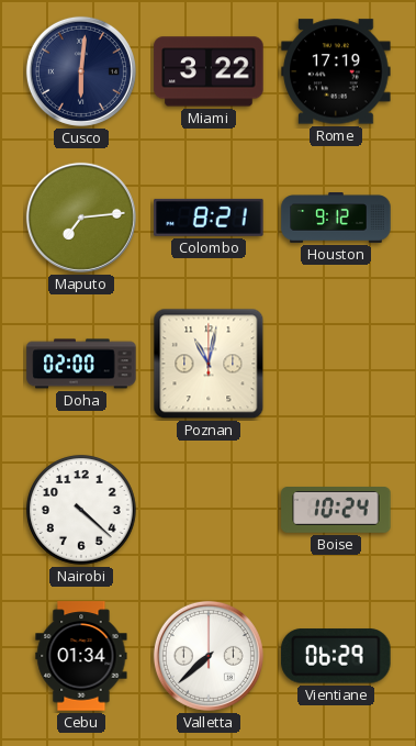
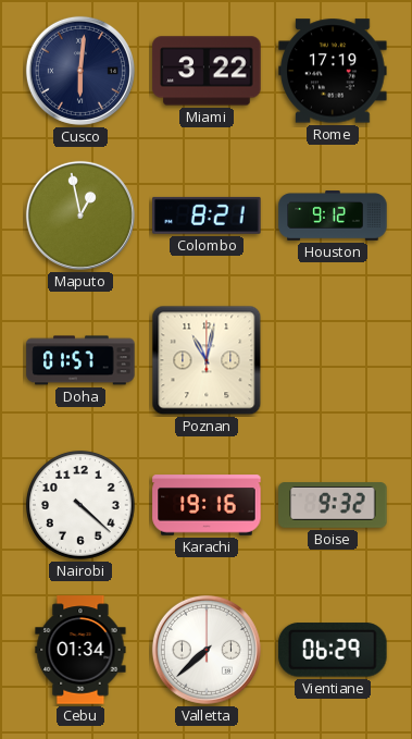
Maputo: 7:14 -> 12:58
Doha: 02:00 -> 01:57
Karachi: none -> 19:16
Boise: 10:24 -> 9:32
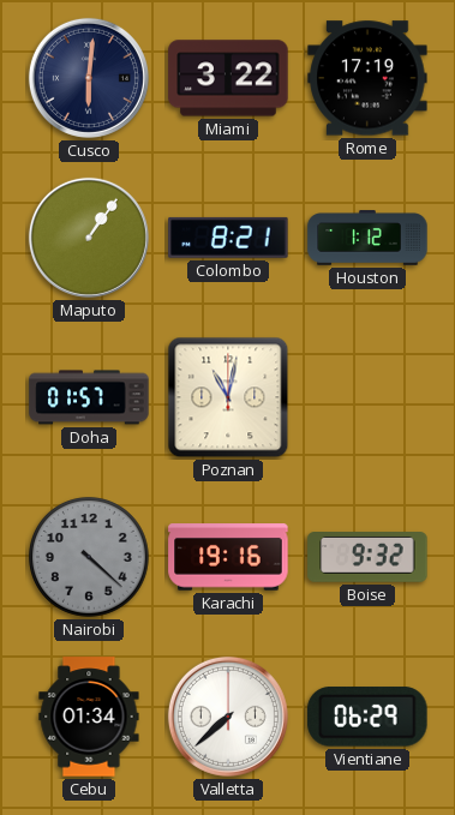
Maputo: 12:58 -> 1:06
Houston: 9:12 -> 1:12
Nairobi dial: white -> grey
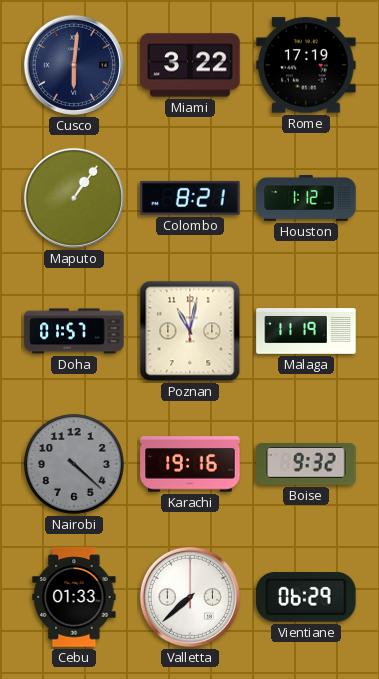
Malaga: none -> 11:19
Cebu: 01:34 -> 01:33
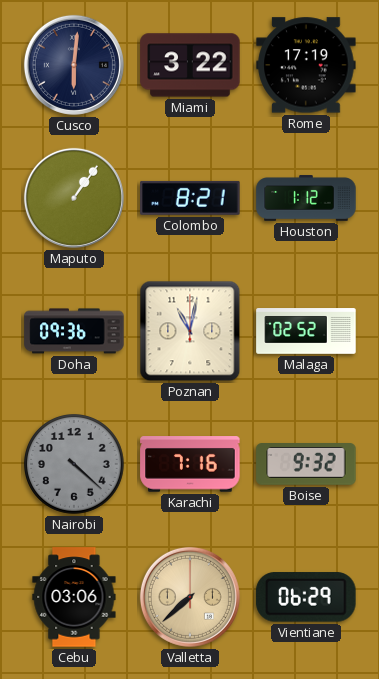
Doha: 01:57 -> 09:36
Malaga: 11:19 -> 02:52
Karachi: 19:16 -> 7:16
Cebu: 01:33 -> 03:06
Valletta dial: white -> champagne
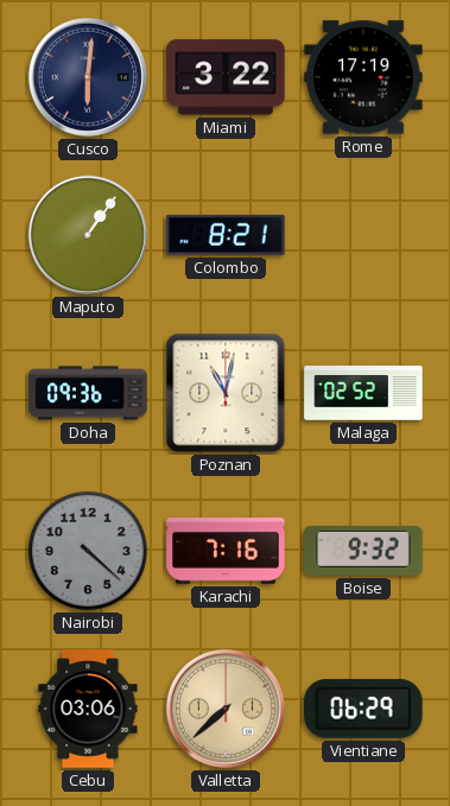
Houston: 1:12 -> none
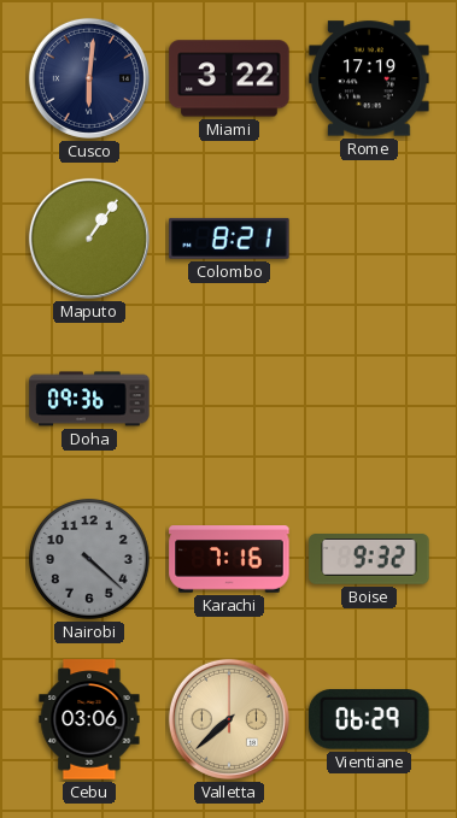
Poznan: 11:02 -> none
Malaga: 02:52 -> none
